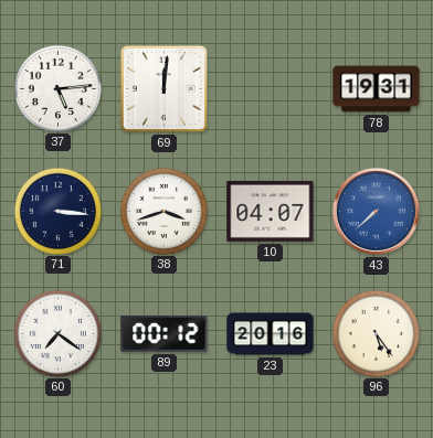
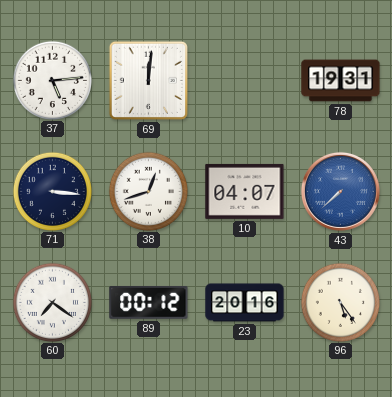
38: 3:42 -> 12:42
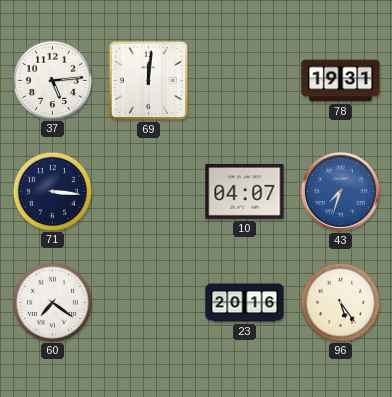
38: 12:42 -> none
43: 7:38 -> 7:33
89: 00:12 -> none
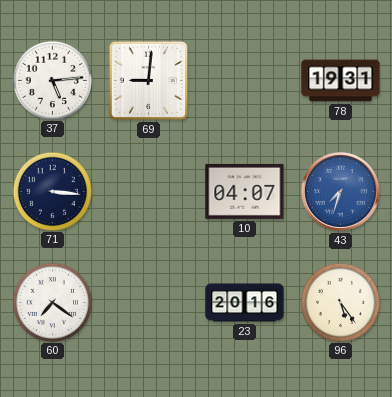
69: 12:01 -> 9:01
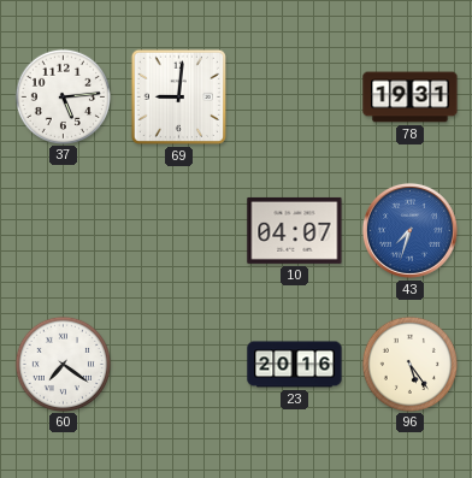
71: 3:16 -> none
